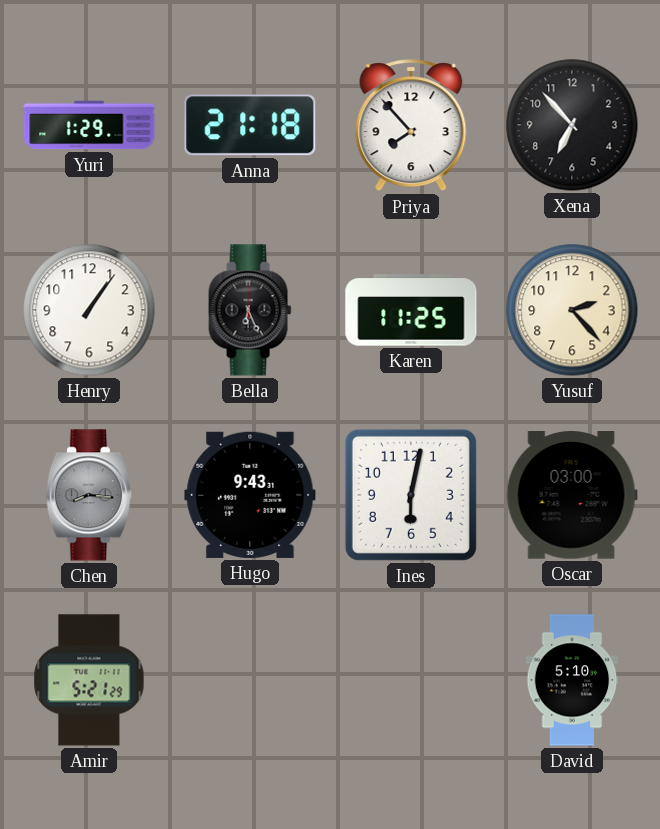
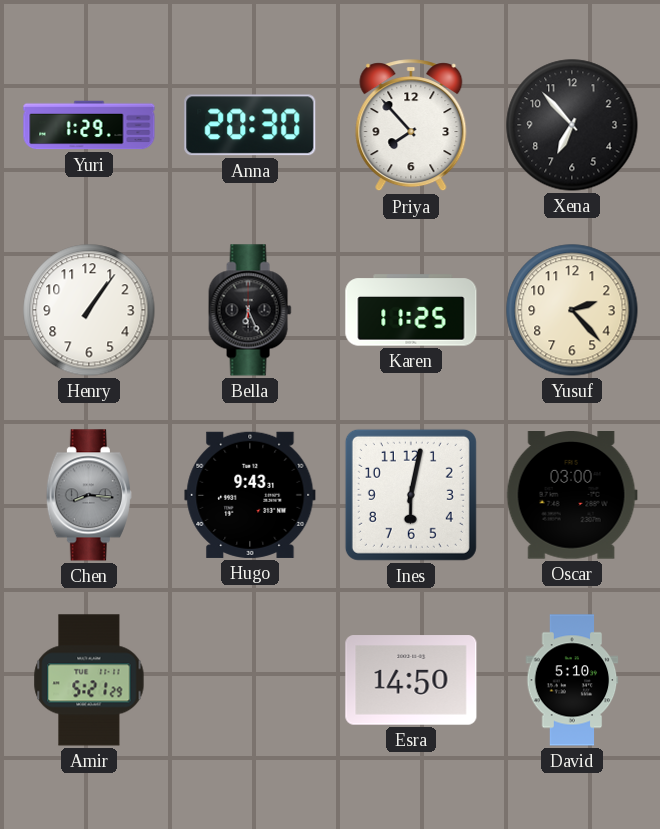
Anna: 21:18 -> 20:30
Esra: none -> 14:50
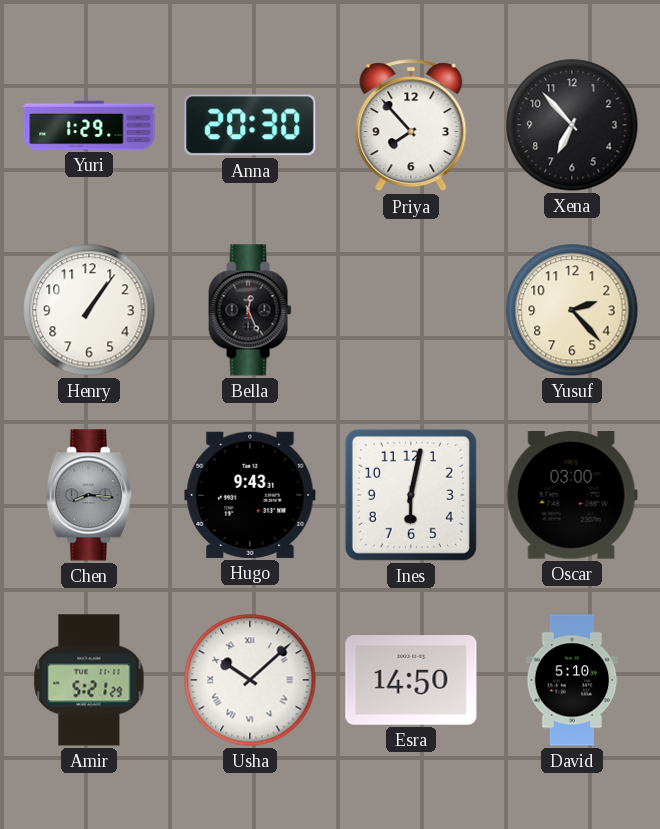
Bella: 6:26 -> 12:26
Karen: 11:25 -> none
Usha: none -> 10:08
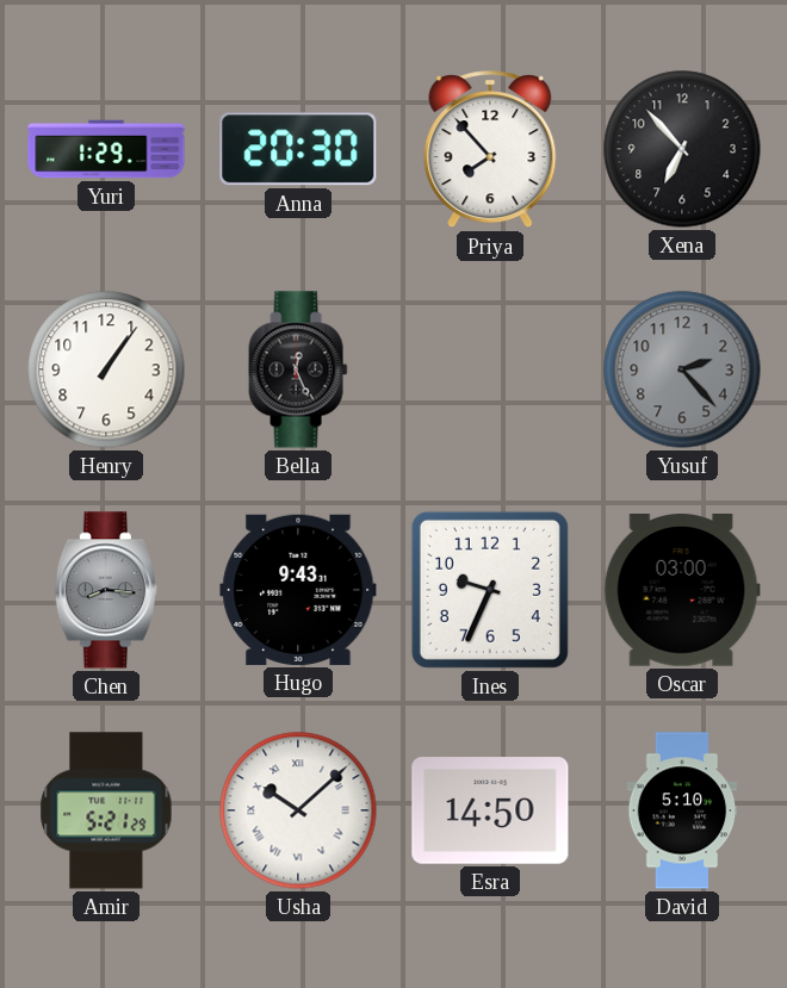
Yusuf dial: cream -> grey
Ines: 6:02 -> 9:34
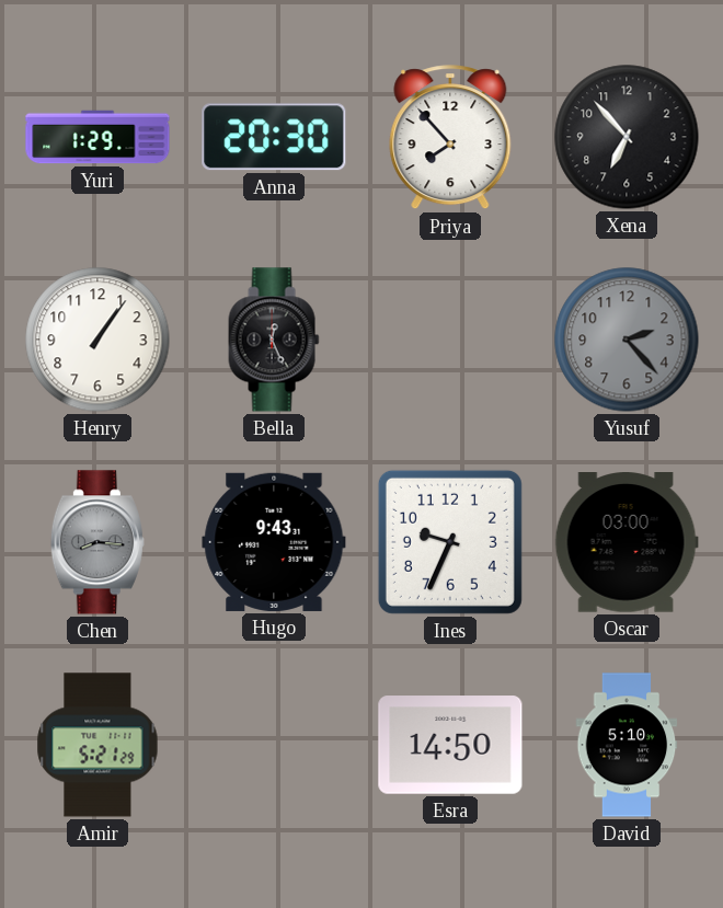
Usha: 10:08 -> none
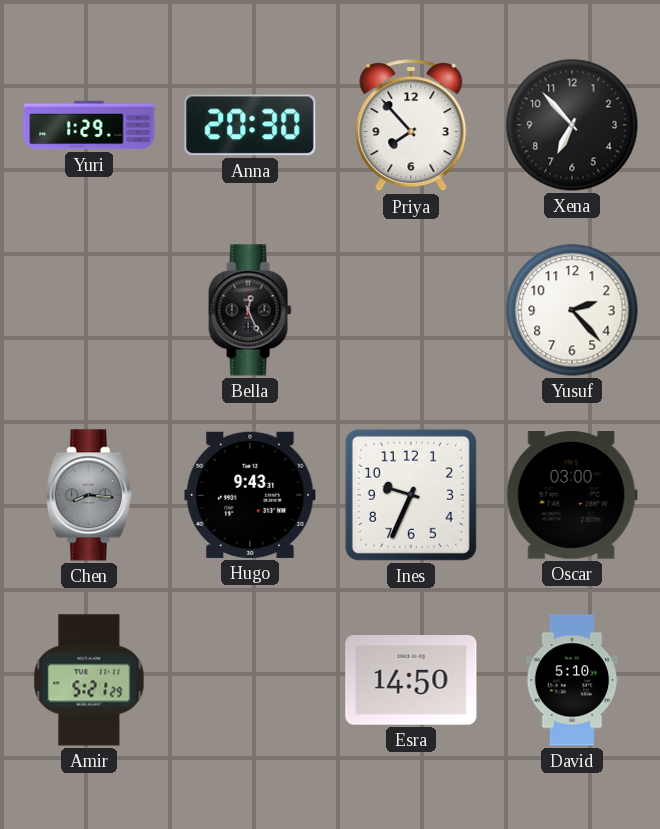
Henry: 1:06 -> none
Yusuf dial: grey -> white
